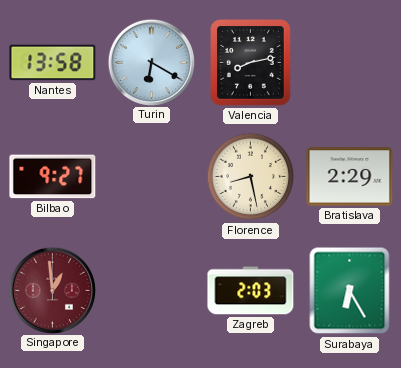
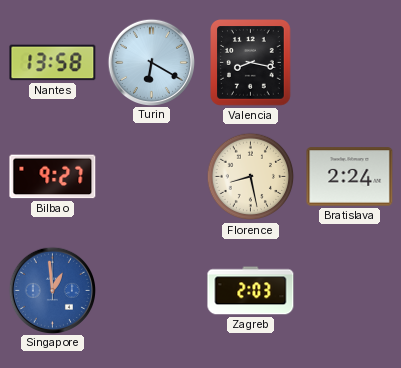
Valencia: 8:13 -> 8:17
Bratislava: 2:29 -> 2:24
Singapore dial: burgundy -> blue
Surabaya: 6:25 -> none
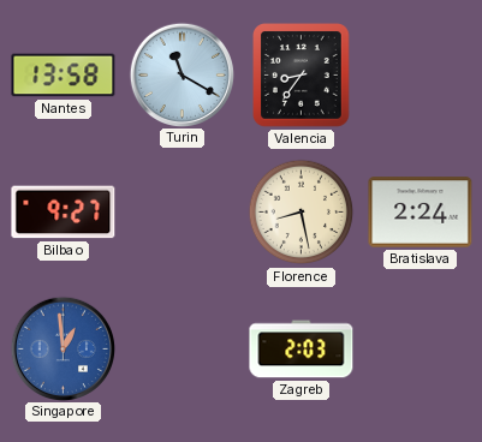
Turin: 6:20 -> 11:20
Valencia: 8:17 -> 8:36
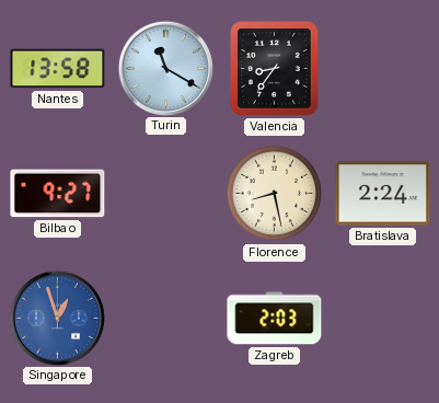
Singapore: 12:59 -> 12:57
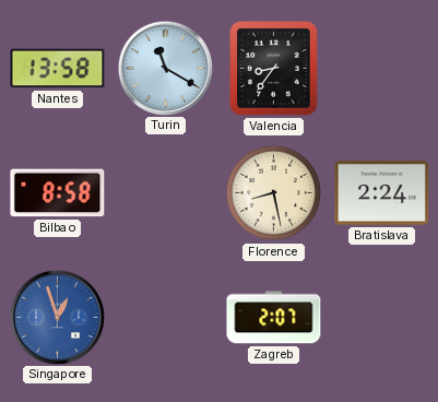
Bilbao: 9:27 -> 8:58
Zagreb: 2:03 -> 2:07
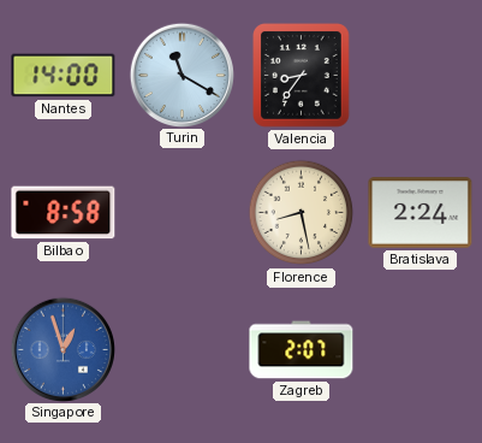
Nantes: 13:58 -> 14:00
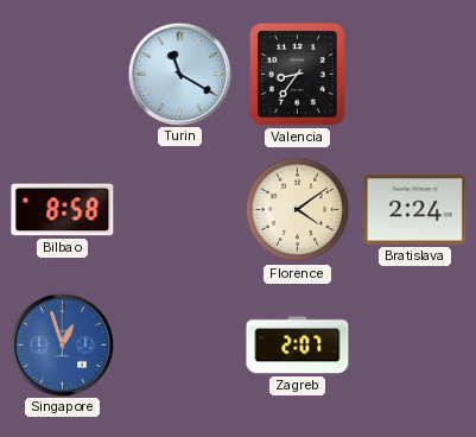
Nantes: 14:00 -> none
Florence: 8:28 -> 4:09
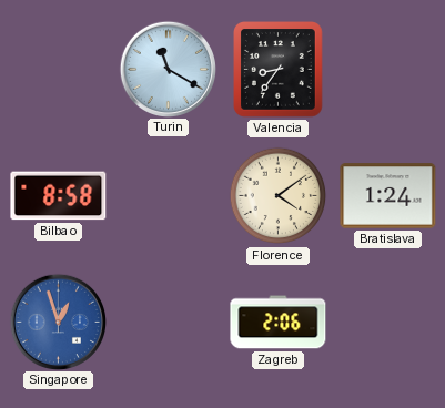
Bratislava: 2:24 -> 1:24
Zagreb: 2:07 -> 2:06
